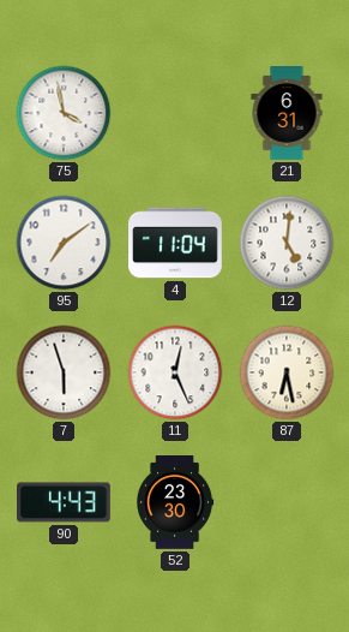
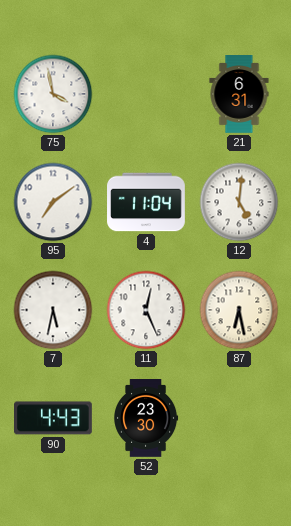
7: 5:57 -> 5:32
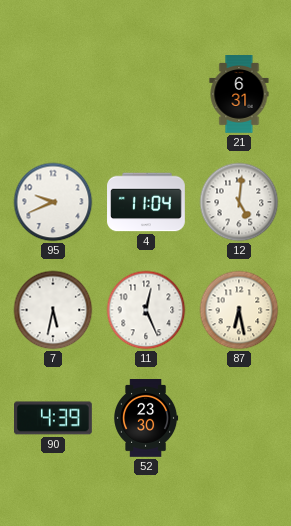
75: 3:58 -> none
95: 7:09 -> 9:41
90: 4:43 -> 4:39
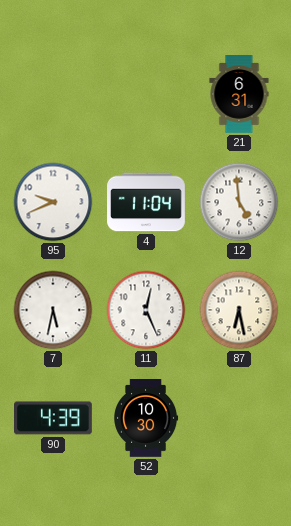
12: 5:01 -> 4:59
52: 23:30 -> 10:30
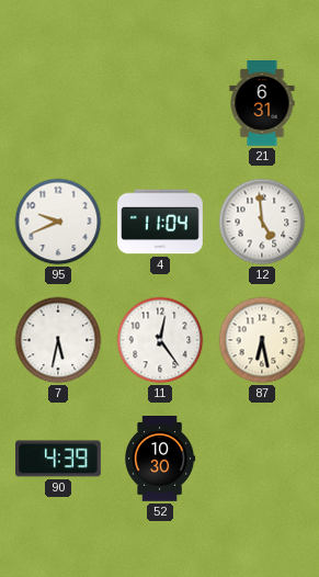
11: 12:26 -> 12:24
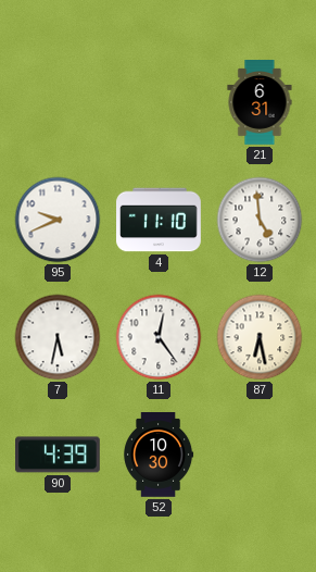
4: 11:04 -> 11:10
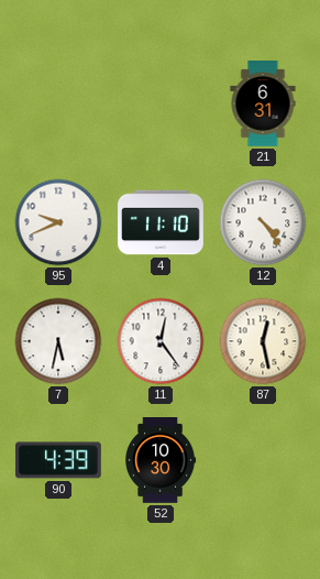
12: 4:59 -> 4:24
87: 6:28 -> 12:28
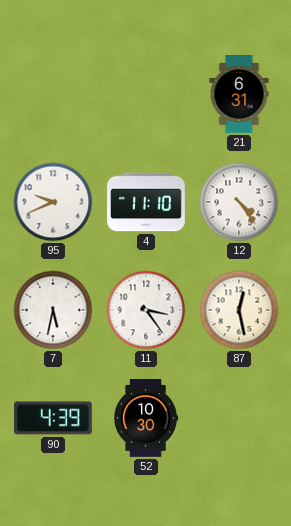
11: 12:24 -> 3:24
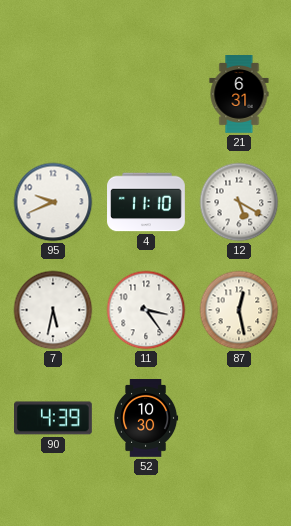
12: 4:24 -> 5:20
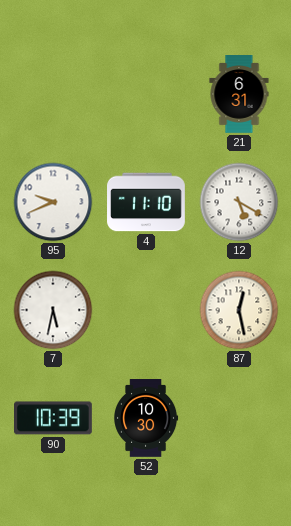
11: 3:24 -> none
90: 4:39 -> 10:39
